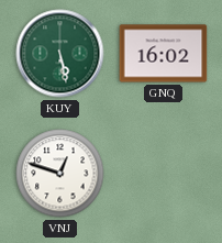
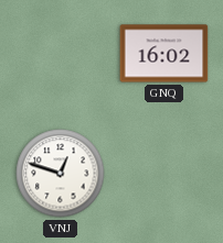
KUY: 5:28 -> none
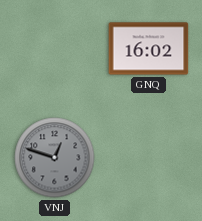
VNJ dial: white -> grey
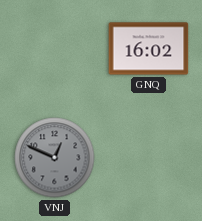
VNJ: 12:48 -> 12:49
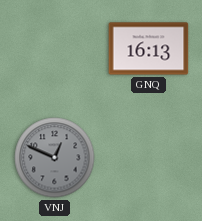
GNQ: 16:02 -> 16:13
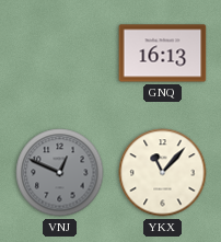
YKX: none -> 11:07
